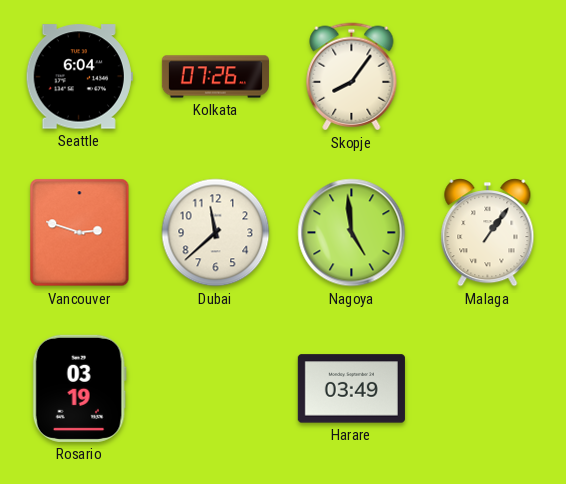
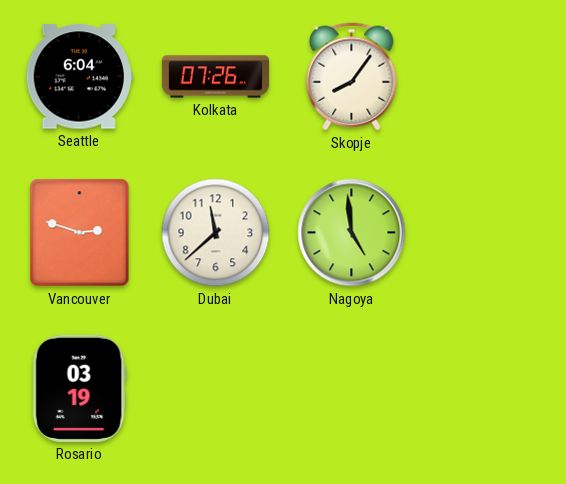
Malaga: 1:06 -> none
Harare: 03:49 -> none
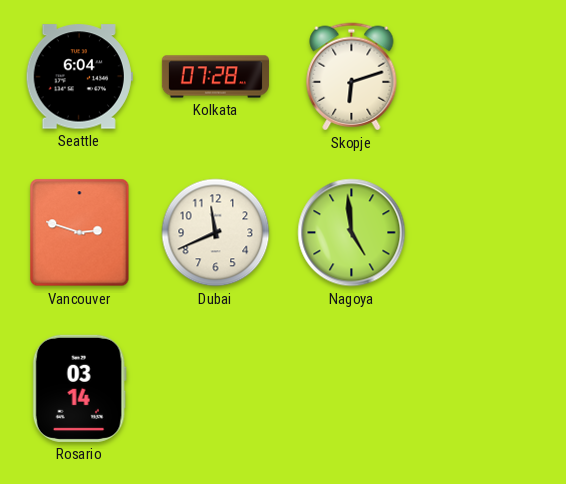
Kolkata: 07:26 -> 07:28
Skopje: 8:06 -> 6:12
Dubai: 11:38 -> 11:41
Rosario: 03:19 -> 03:14
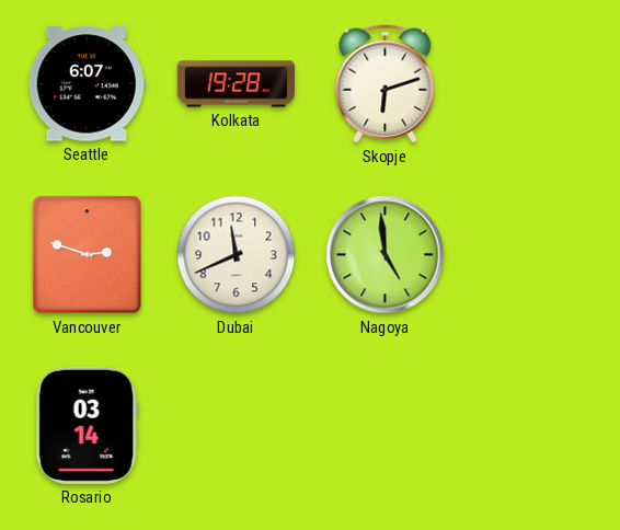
Seattle: 6:04 -> 6:07
Kolkata: 07:28 -> 19:28
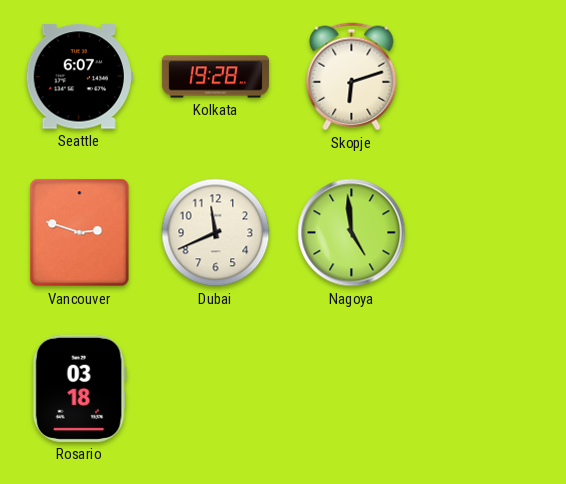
Rosario: 03:14 -> 03:18
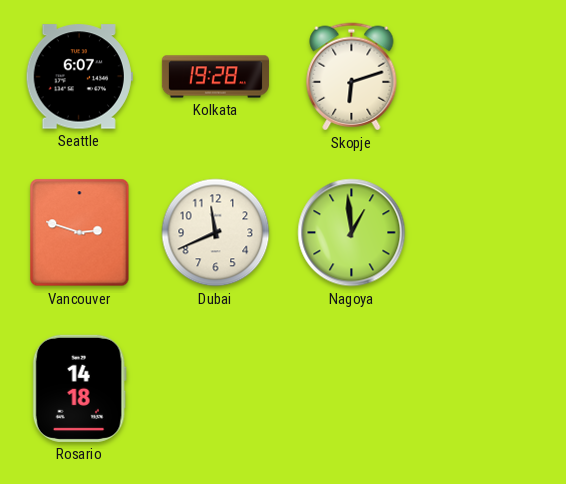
Nagoya: 4:59 -> 12:59
Rosario: 03:18 -> 14:18
